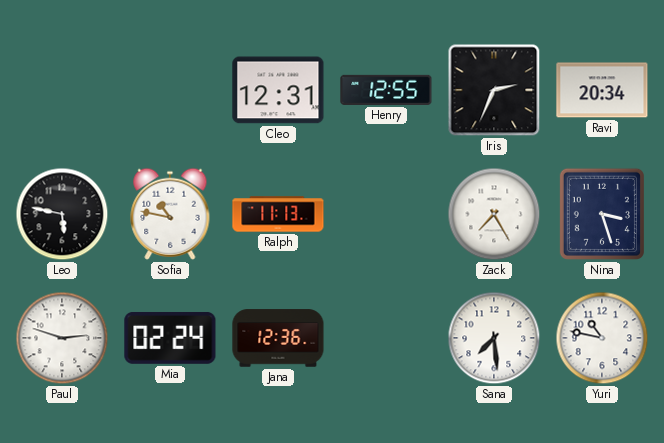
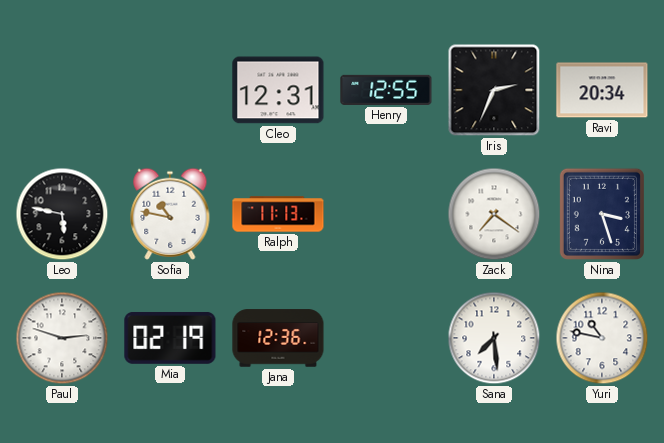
Zack: 7:25 -> 7:21
Mia: 02:24 -> 02:19
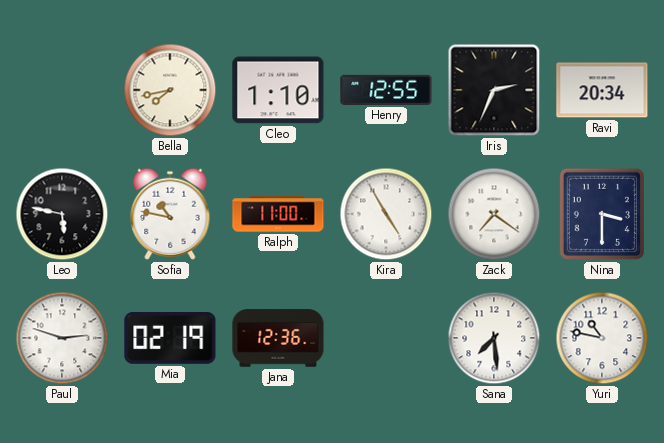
Bella: none -> 7:43
Cleo: 12:31 -> 1:10
Ralph: 11:13 -> 11:00
Kira: none -> 4:55
Nina: 3:27 -> 3:30
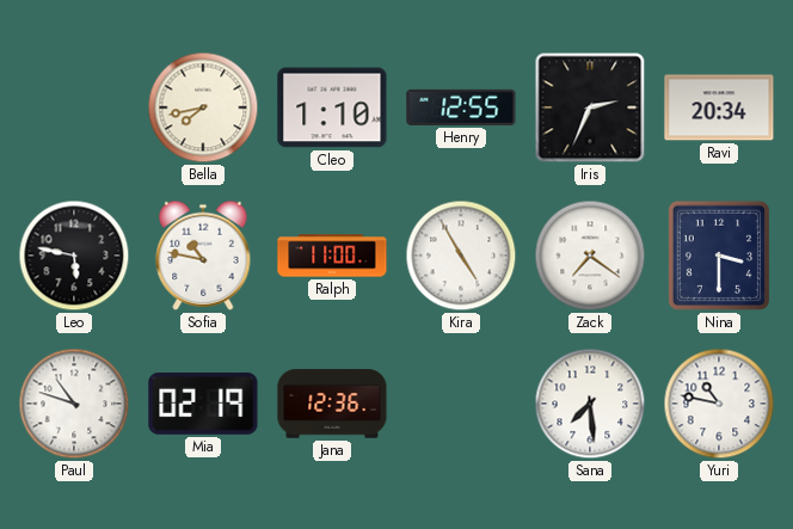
Paul: 2:48 -> 10:48
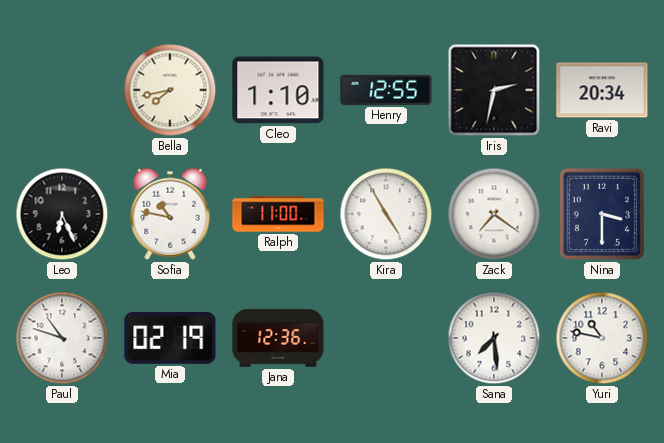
Iris: 2:34 -> 2:32
Leo: 5:47 -> 6:26
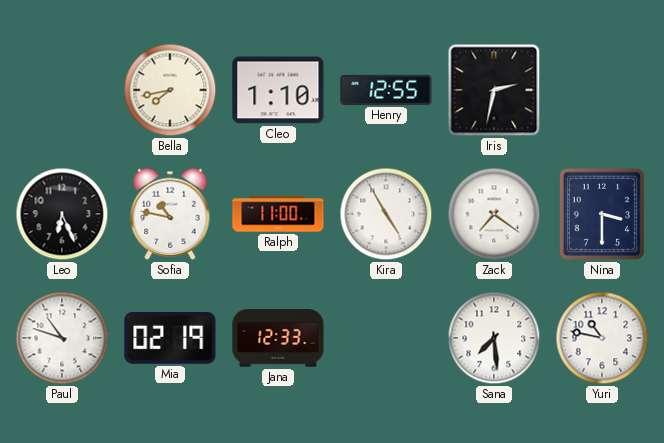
Ravi: 20:34 -> none
Jana: 12:36 -> 12:33
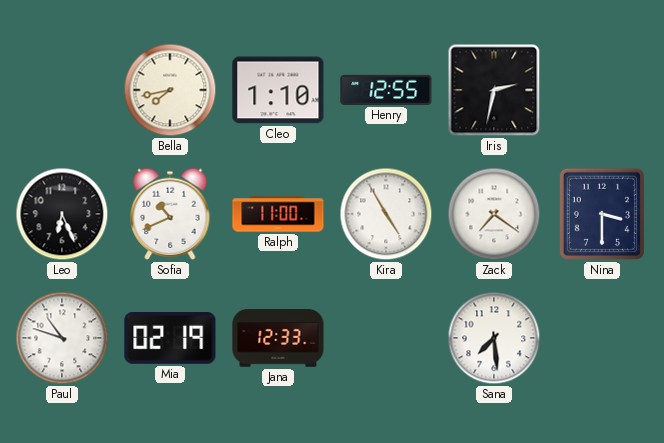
Sofia: 10:47 -> 10:41
Yuri: 10:47 -> none
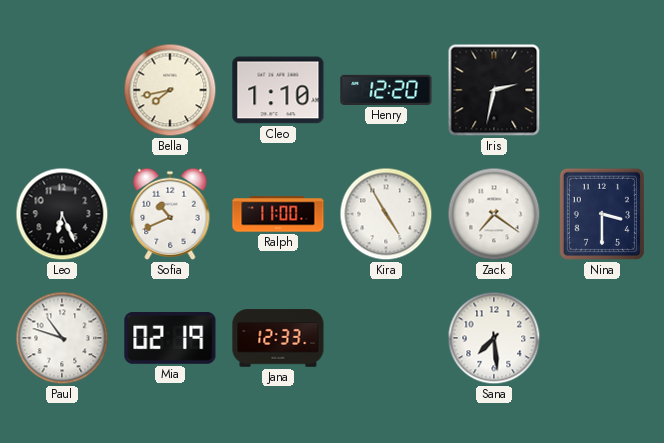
Henry: 12:55 -> 12:20
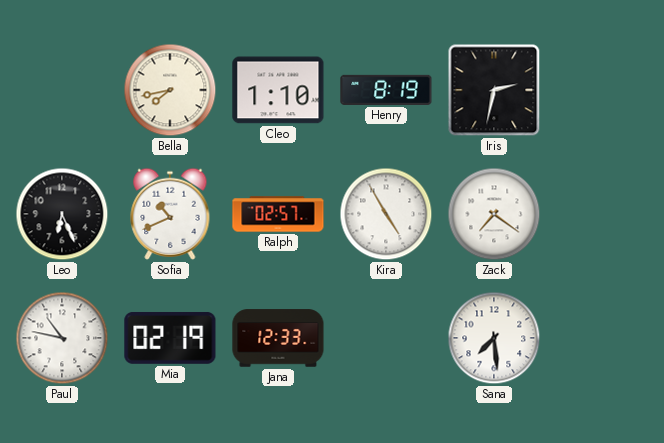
Henry: 12:20 -> 8:19
Ralph: 11:00 -> 02:57
Nina: 3:30 -> none
Paul: 10:48 -> 10:47
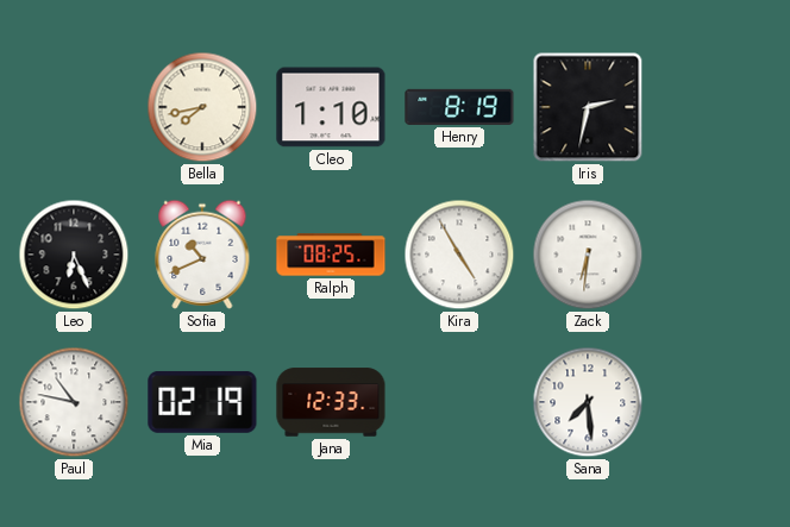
Ralph: 02:57 -> 08:25
Zack: 7:21 -> 6:31
